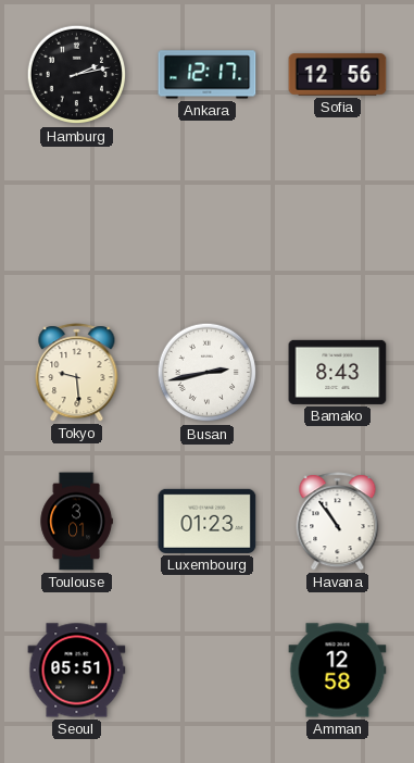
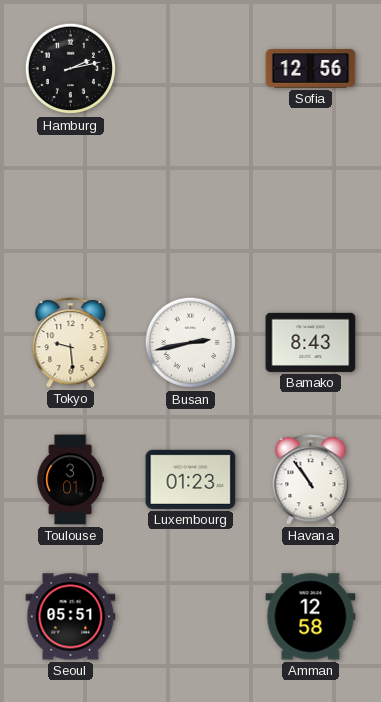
Ankara: 12:17 -> none
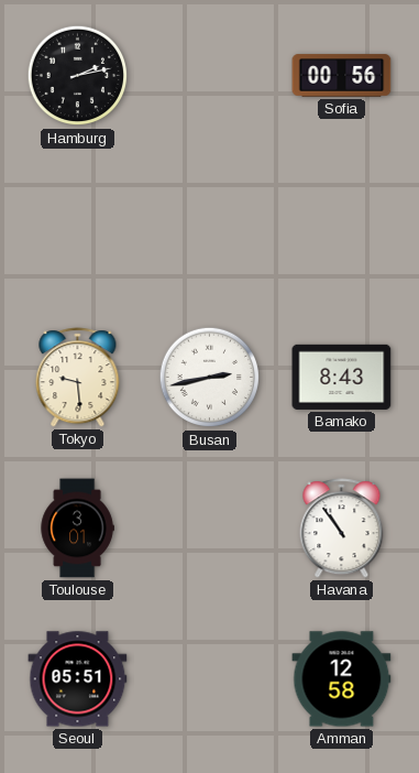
Sofia: 12:56 -> 00:56
Luxembourg: 01:23 -> none
